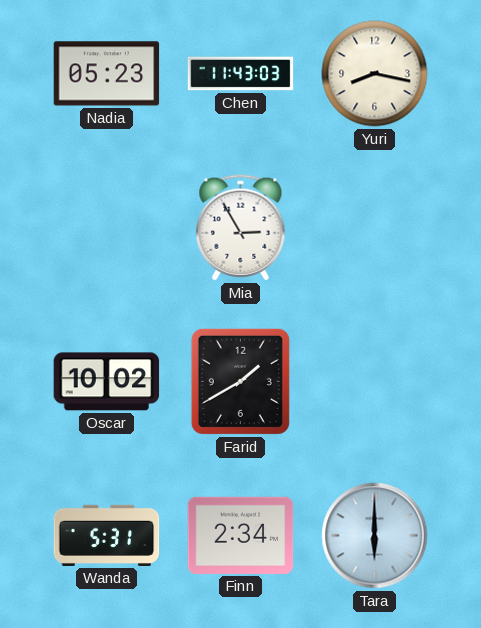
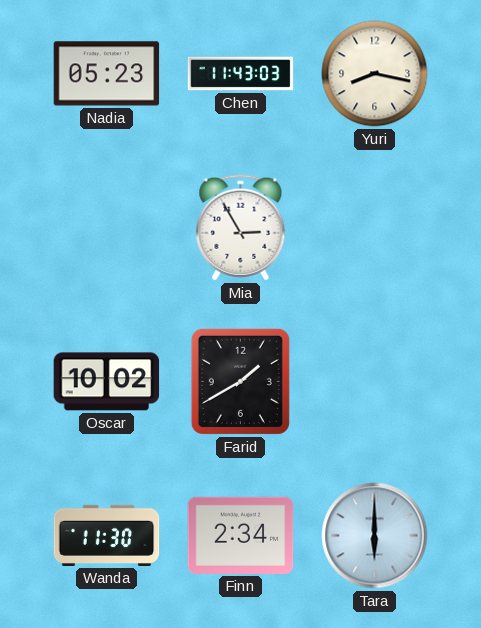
Wanda: 5:31 -> 11:30
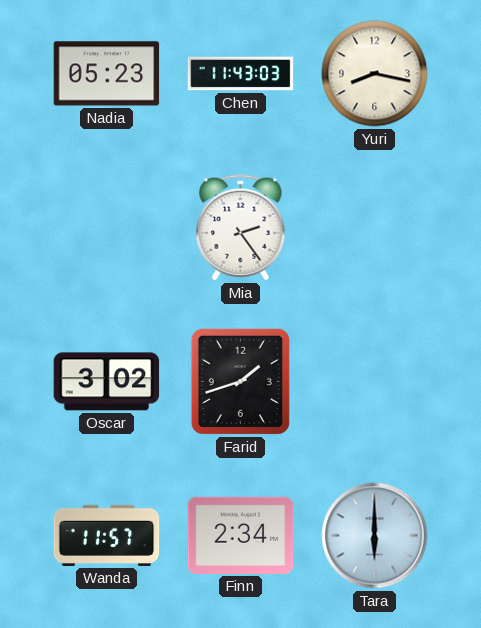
Mia: 2:55 -> 2:24
Oscar: 10:02 -> 3:02
Farid: 1:40 -> 1:42
Wanda: 11:30 -> 11:57
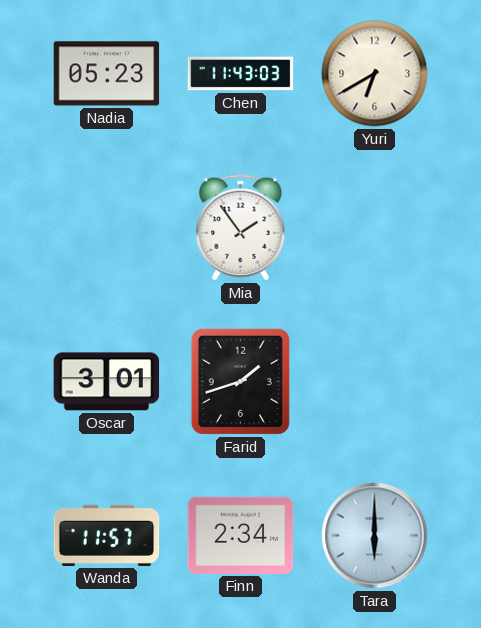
Yuri: 8:17 -> 6:40
Mia: 2:24 -> 1:54
Oscar: 3:02 -> 3:01
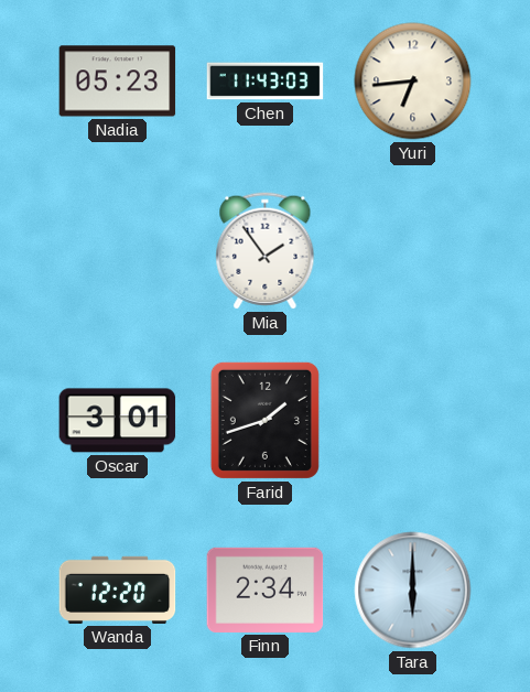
Yuri: 6:40 -> 6:44
Wanda: 11:57 -> 12:20
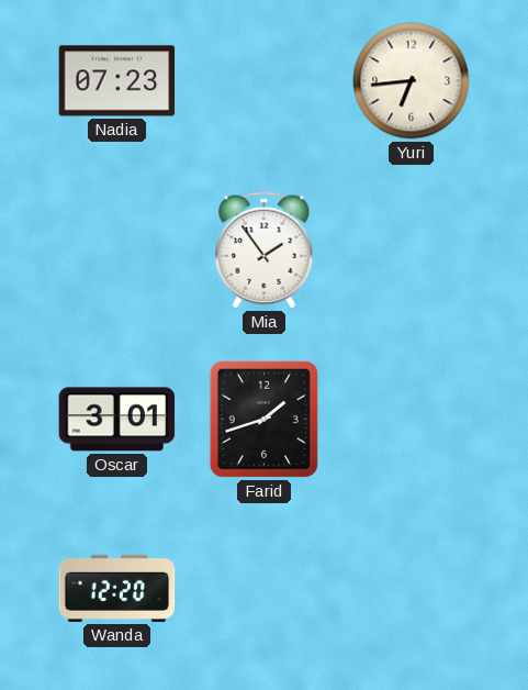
Nadia: 05:23 -> 07:23
Chen: 11:43 -> none
Finn: 2:34 -> none
Tara: 6:00 -> none
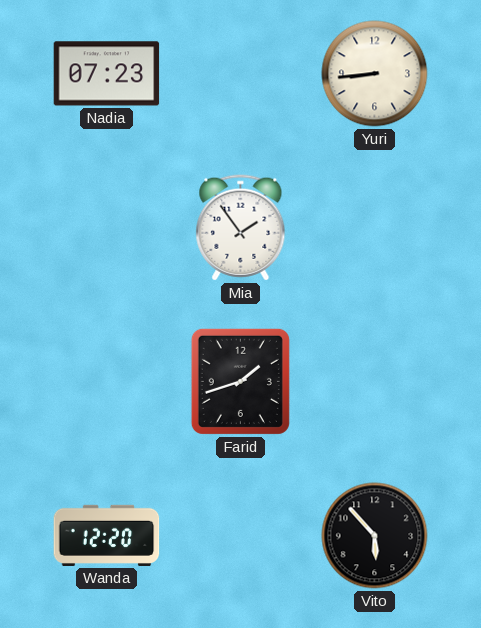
Yuri: 6:44 -> 8:44
Oscar: 3:01 -> none
Vito: none -> 5:53
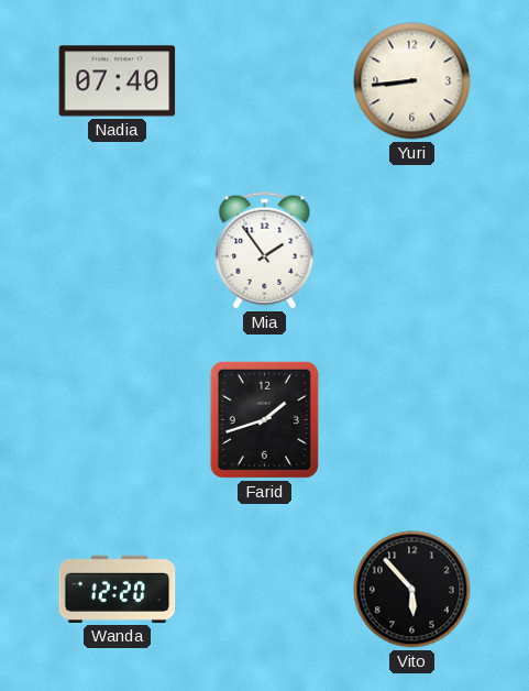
Nadia: 07:23 -> 07:40
